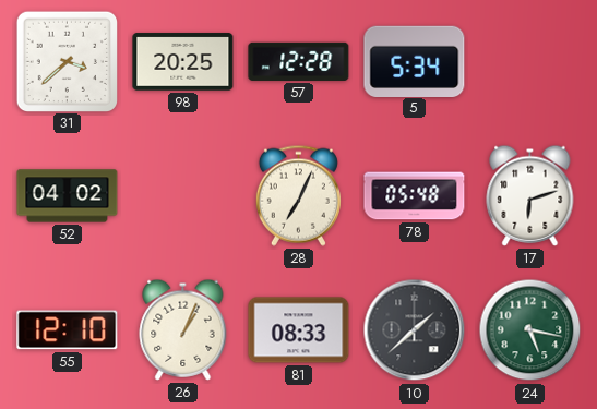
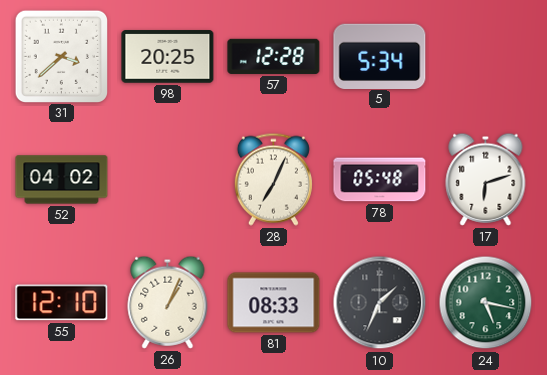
10: 1:38 -> 1:34
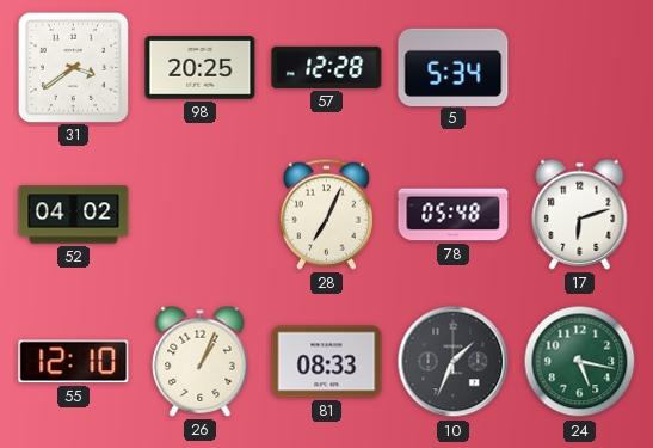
31: 3:38 -> 3:39
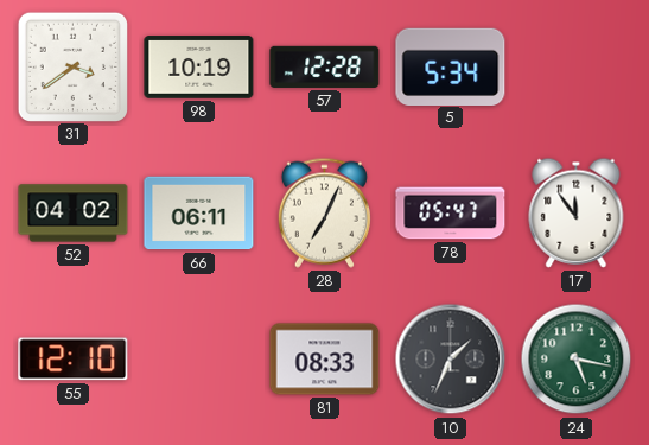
98: 20:25 -> 10:19
66: none -> 06:11
78: 05:48 -> 05:47
17: 6:12 -> 11:54
26: 1:04 -> none
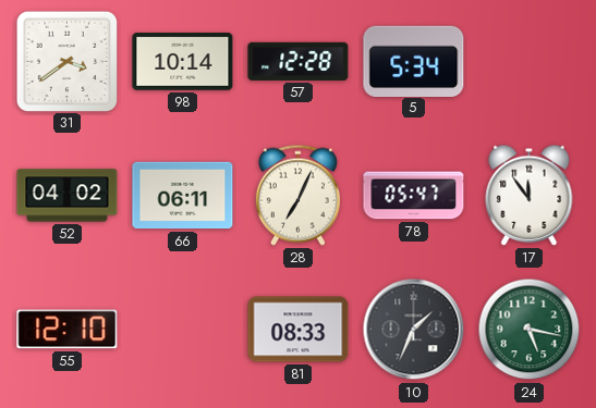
98: 10:19 -> 10:14
